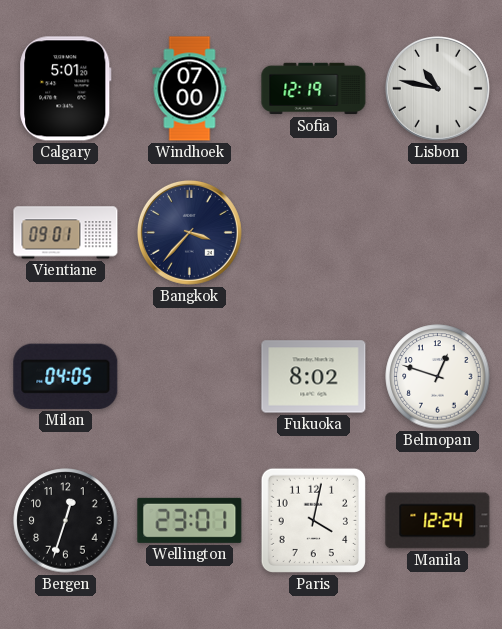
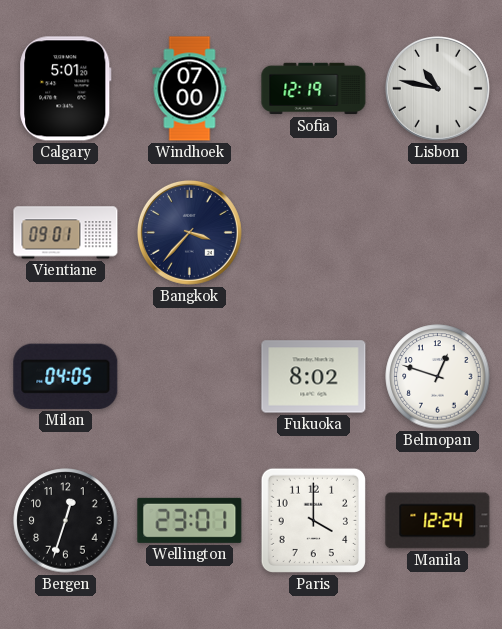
Paris: 4:02 -> 4:00
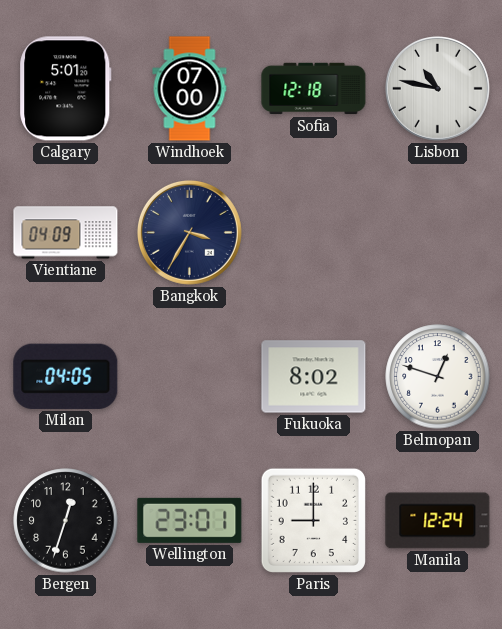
Sofia: 12:19 -> 12:18
Vientiane: 09:01 -> 04:09
Bangkok: 3:37 -> 3:35
Paris: 4:00 -> 9:00
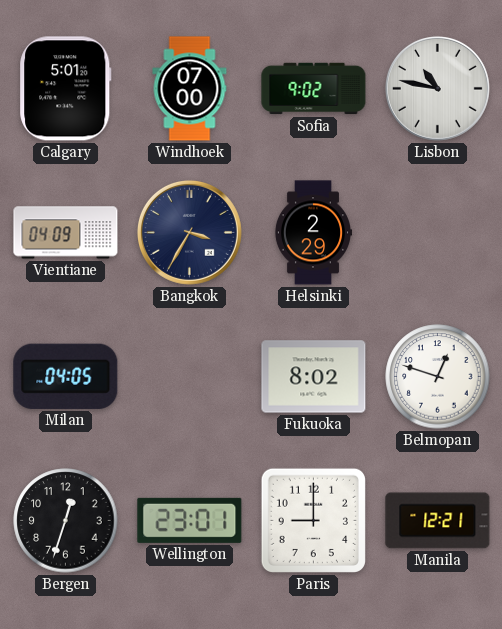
Sofia: 12:18 -> 9:02
Helsinki: none -> 2:29
Manila: 12:24 -> 12:21
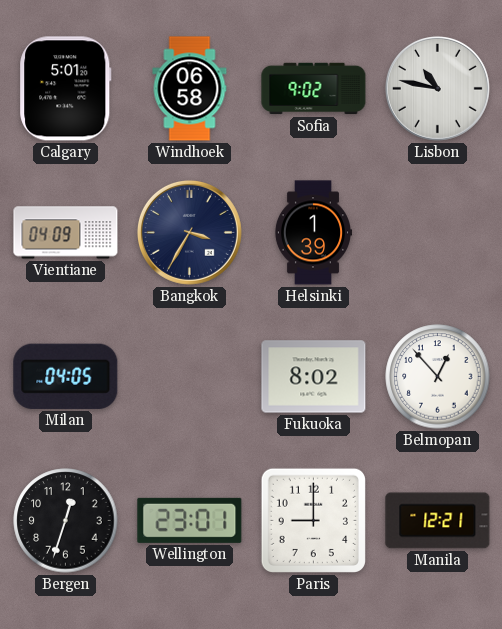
Windhoek: 07:00 -> 06:58
Helsinki: 2:29 -> 1:39
Belmopan: 12:48 -> 12:53
